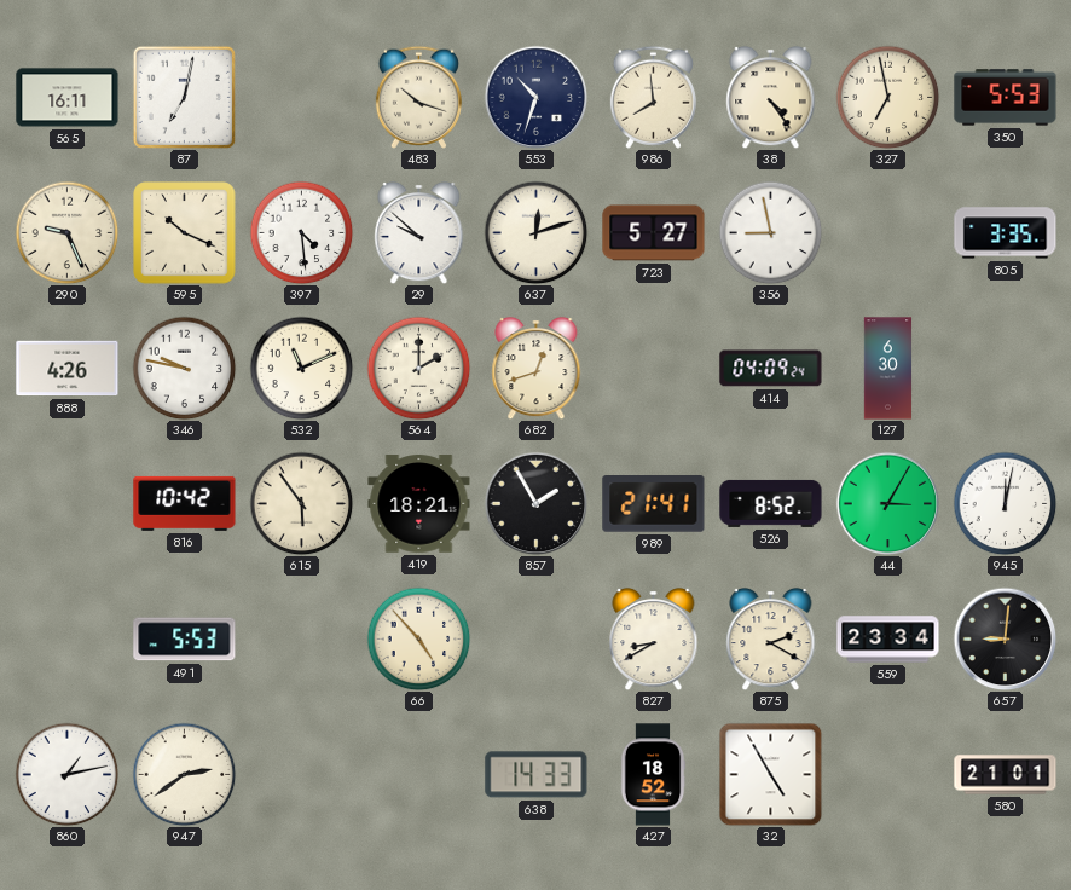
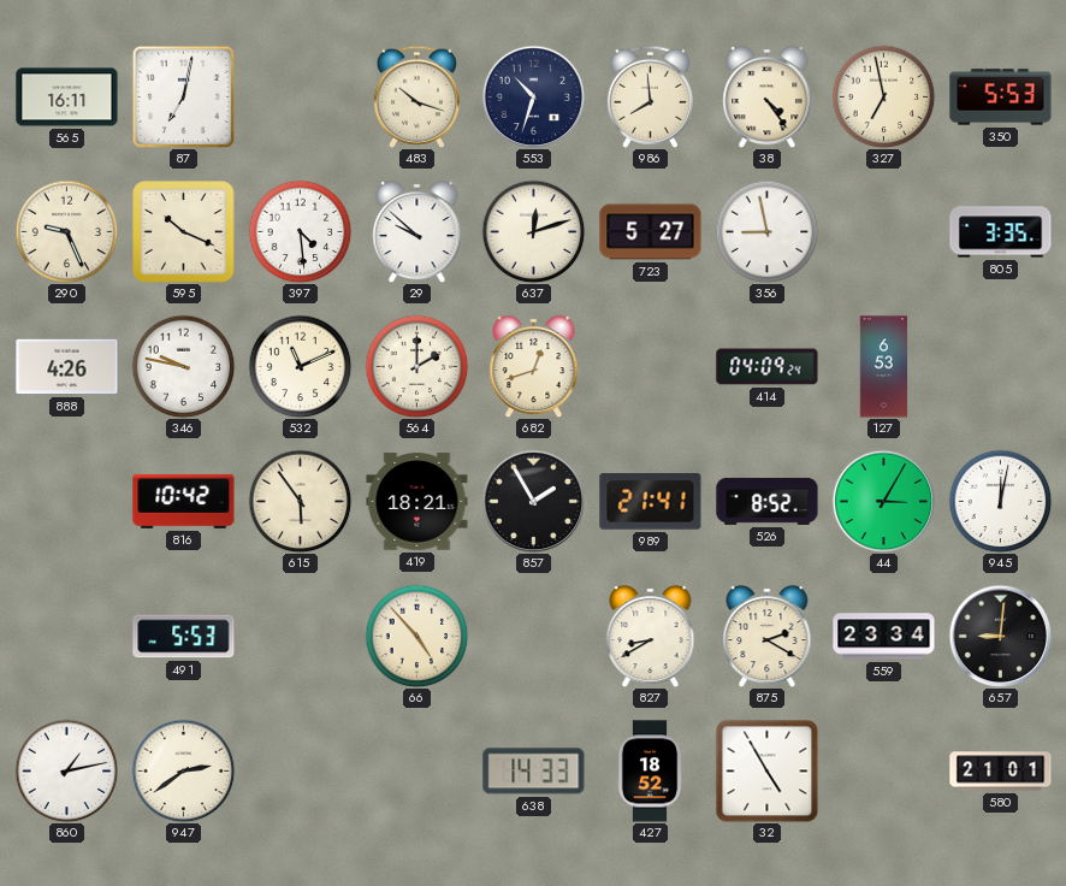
127: 6:30 -> 6:53
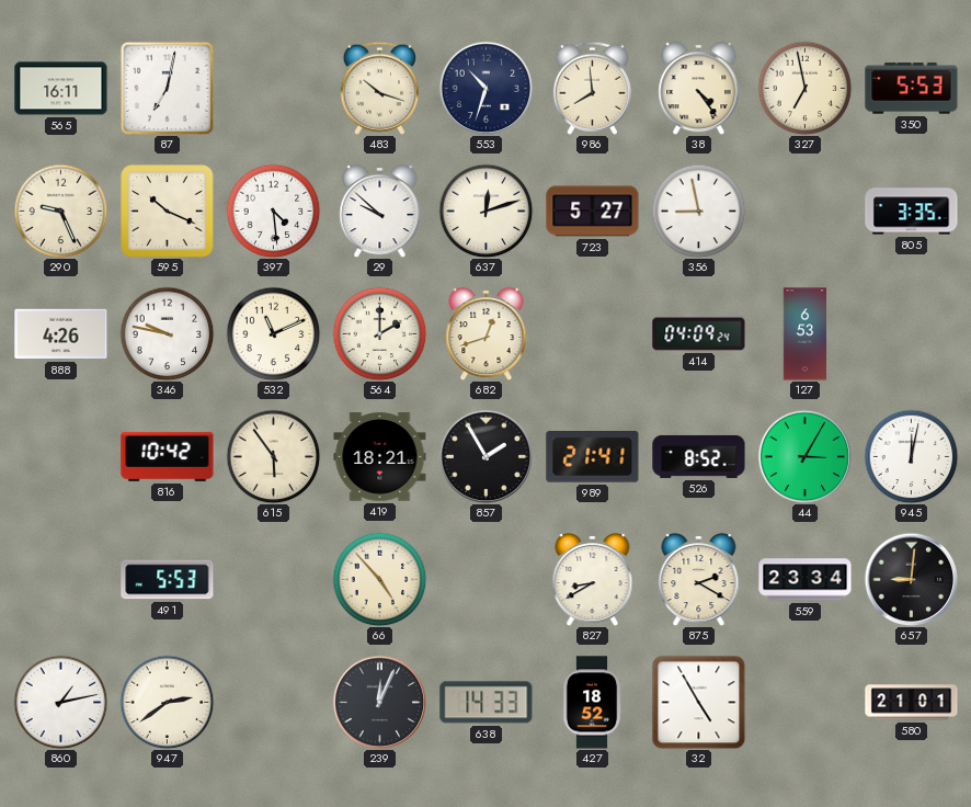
239: none -> 12:04
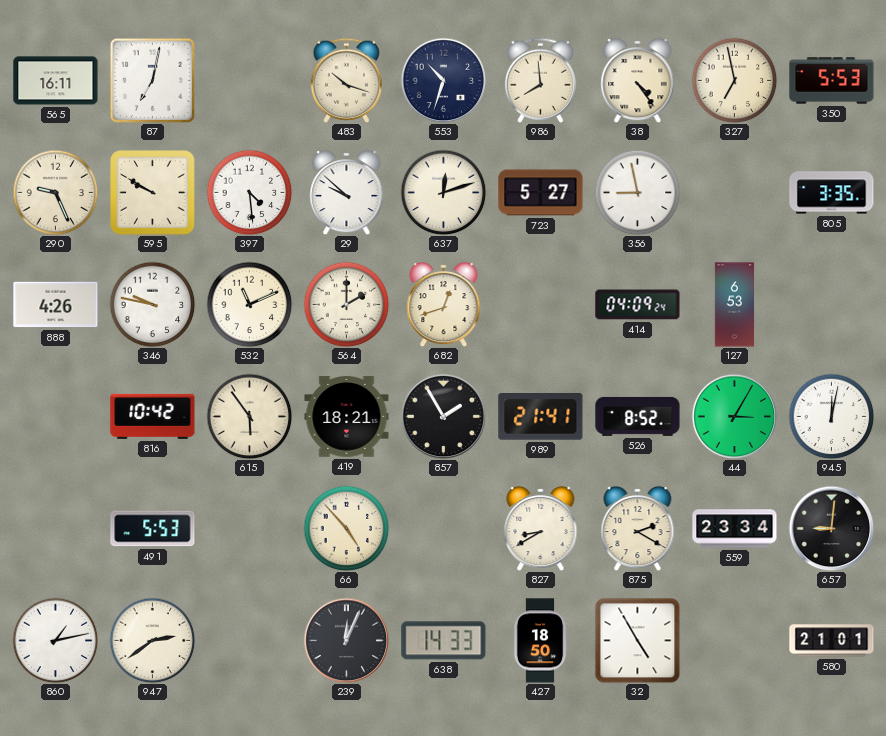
595: 10:19 -> 9:50
427: 18:52 -> 18:50
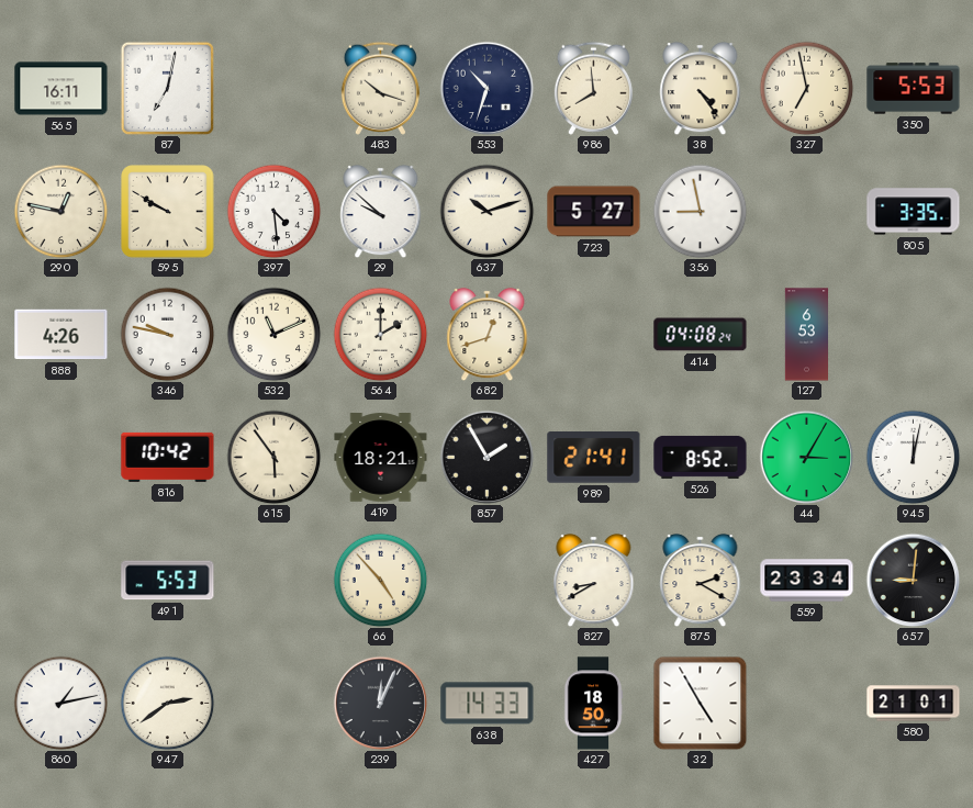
290: 9:26 -> 12:47
637: 12:12 -> 10:12
414: 04:09 -> 04:08
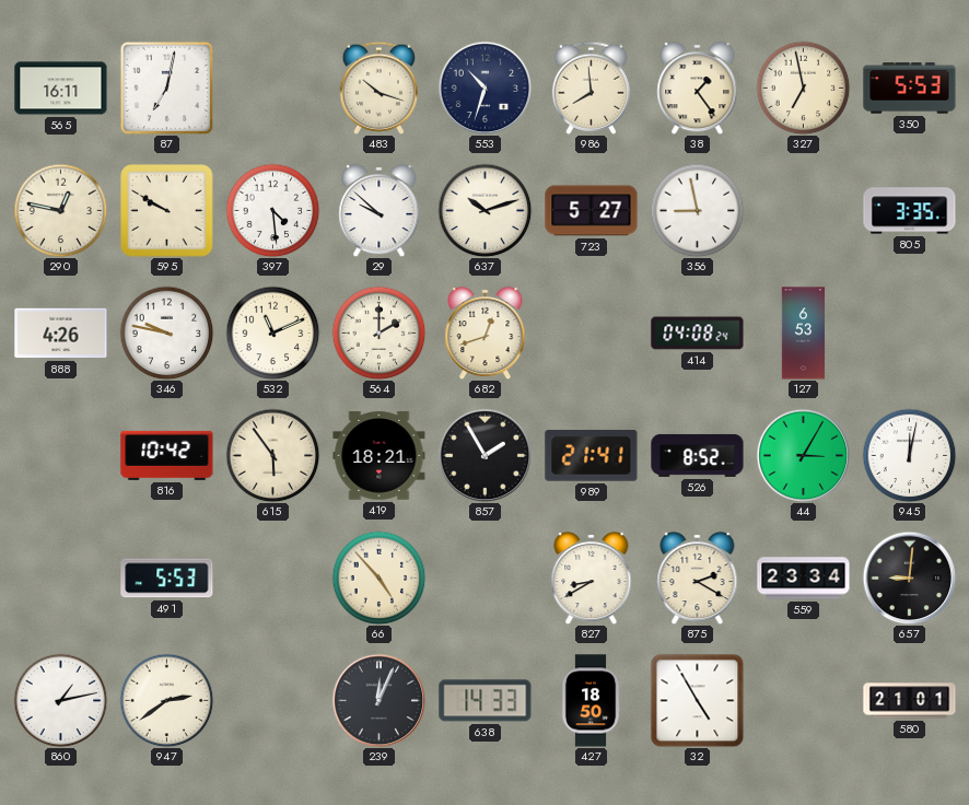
38: 4:24 -> 1:24
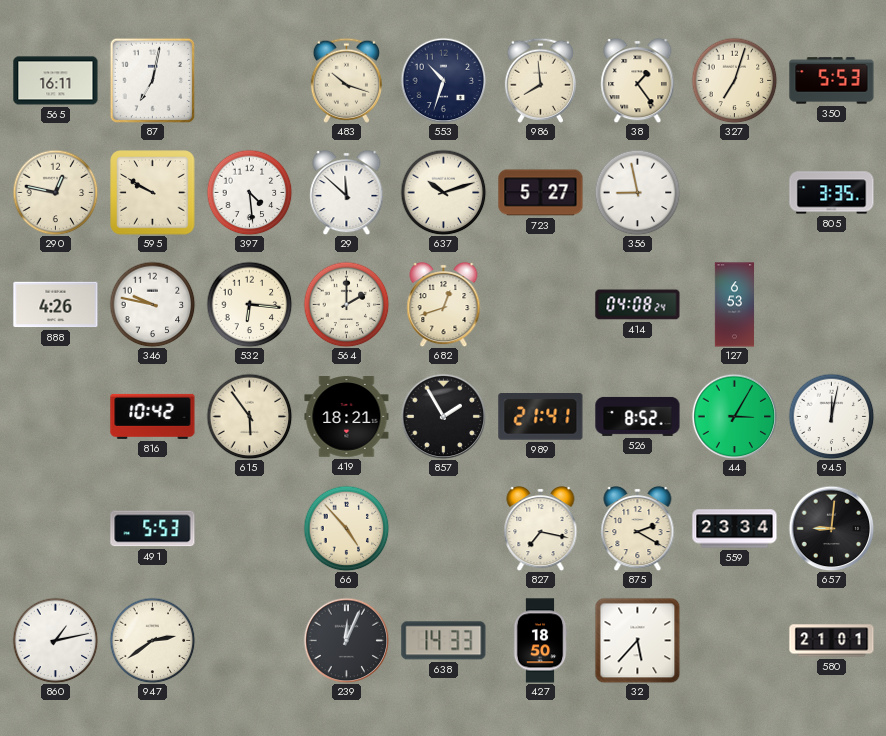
327: 6:58 -> 7:03
29: 9:52 -> 11:52
532: 11:11 -> 6:16
827: 8:40 -> 7:17
32: 4:55 -> 5:37
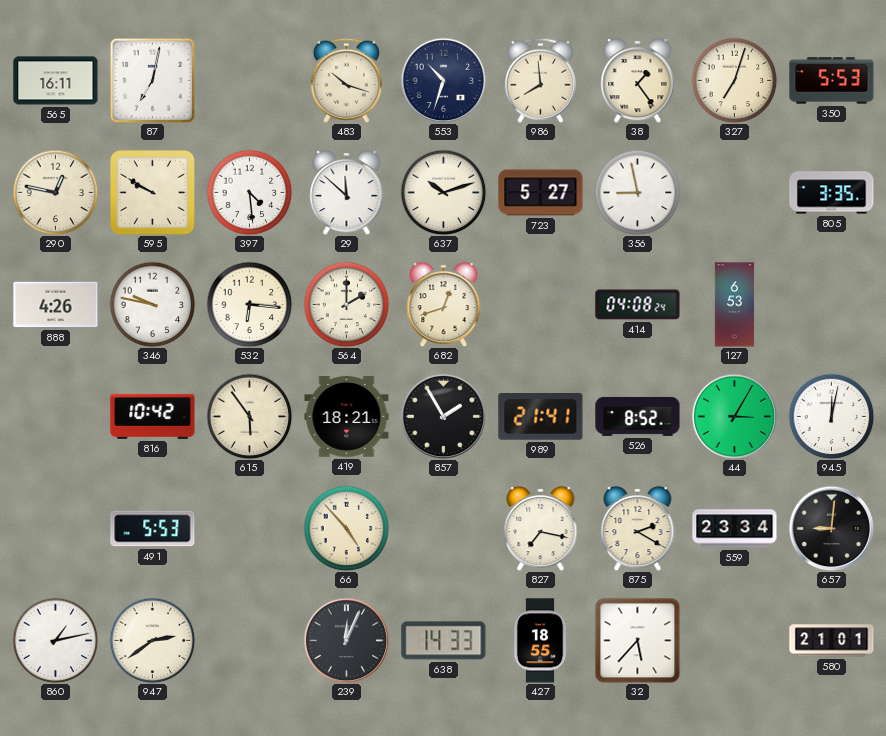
427: 18:50 -> 18:55
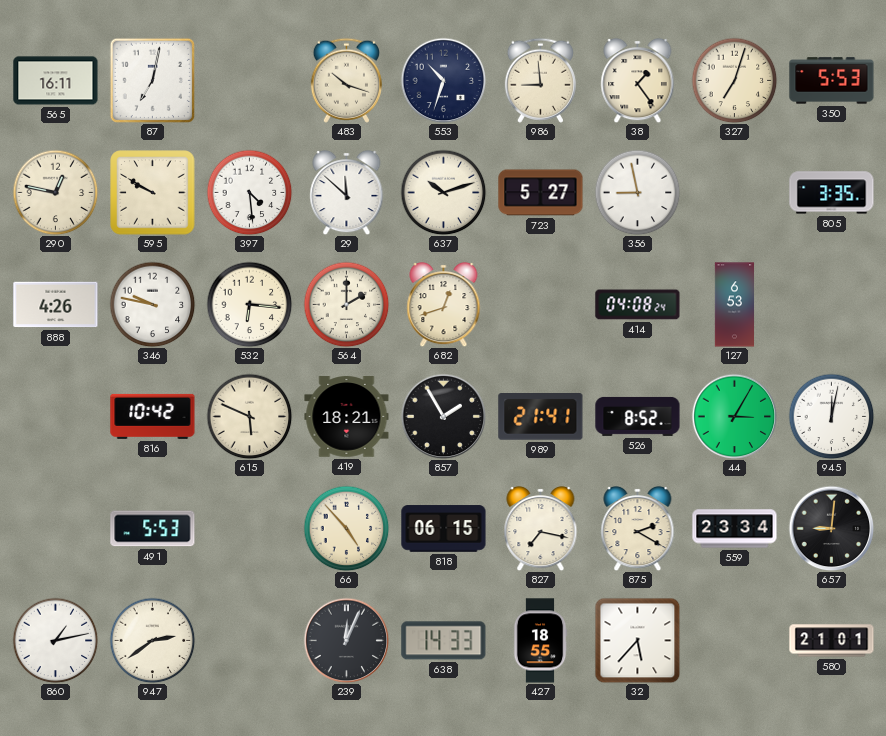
986: 7:59 -> 8:59
615: 5:54 -> 5:49
818: none -> 06:15
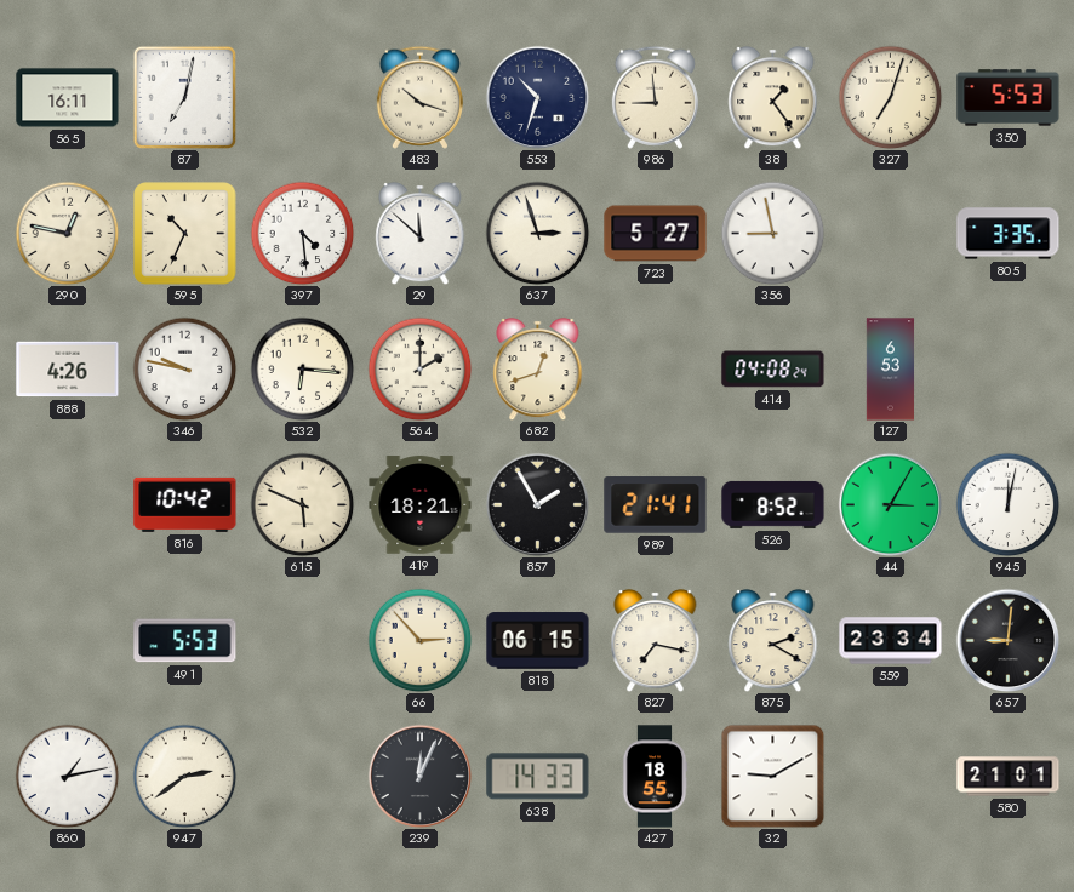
595: 9:50 -> 10:34
637: 10:12 -> 2:57
66: 4:53 -> 2:53
32: 5:37 -> 9:10
